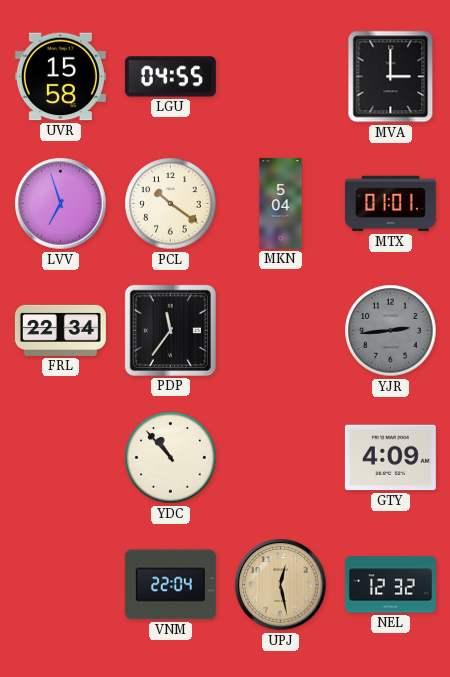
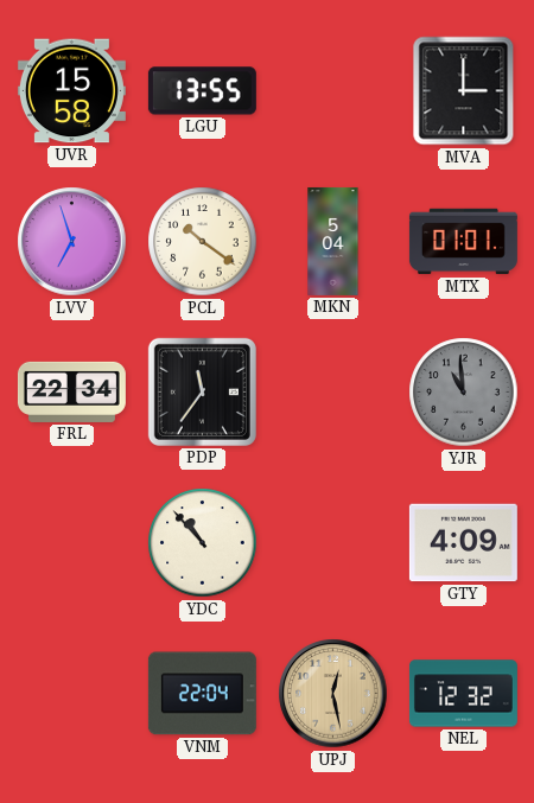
LGU: 04:55 -> 13:55
YJR: 2:44 -> 10:59
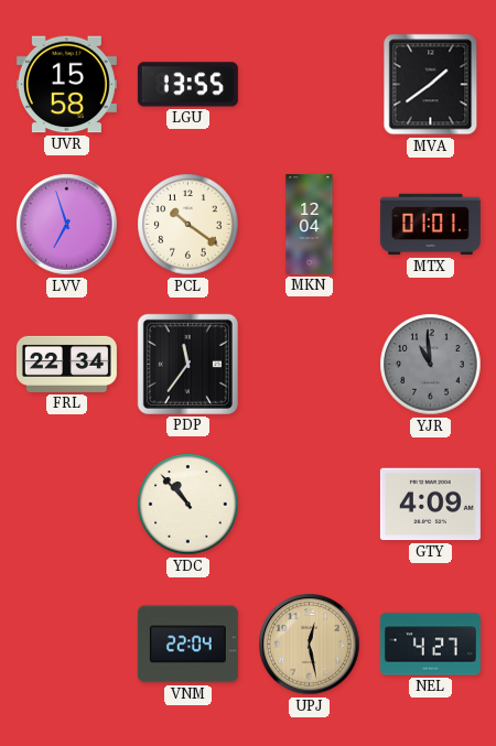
MVA: 3:00 -> 1:39
MKN: 5:04 -> 12:04
NEL: 12:32 -> 4:27
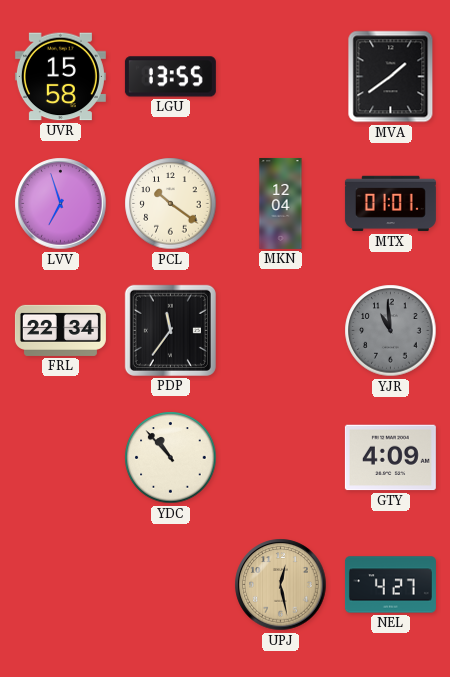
VNM: 22:04 -> none
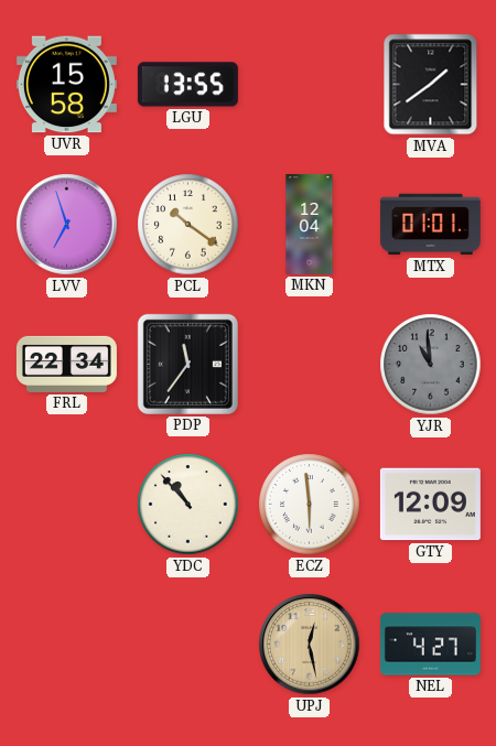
ECZ: none -> 5:59
GTY: 4:09 -> 12:09
